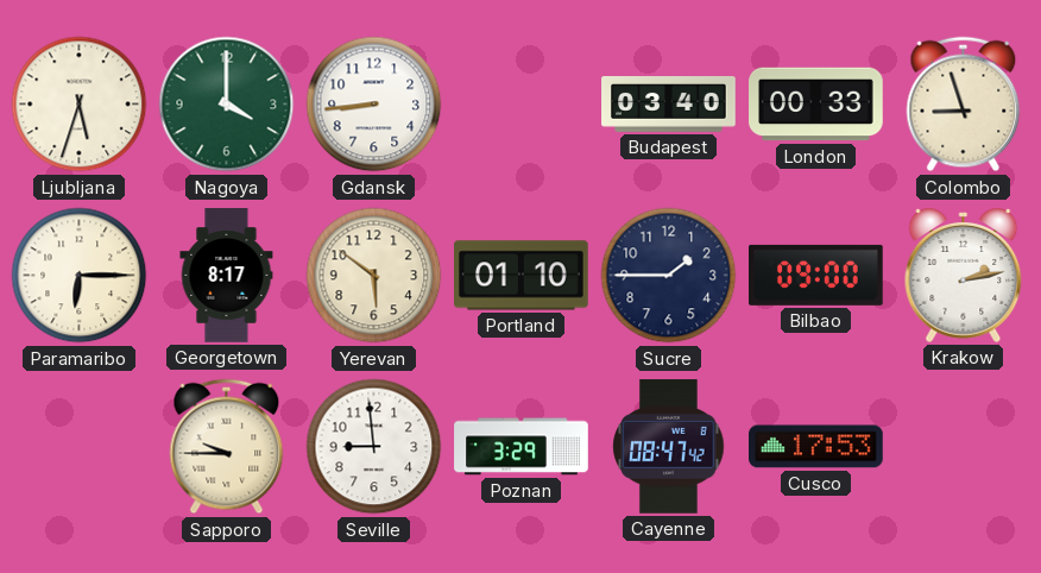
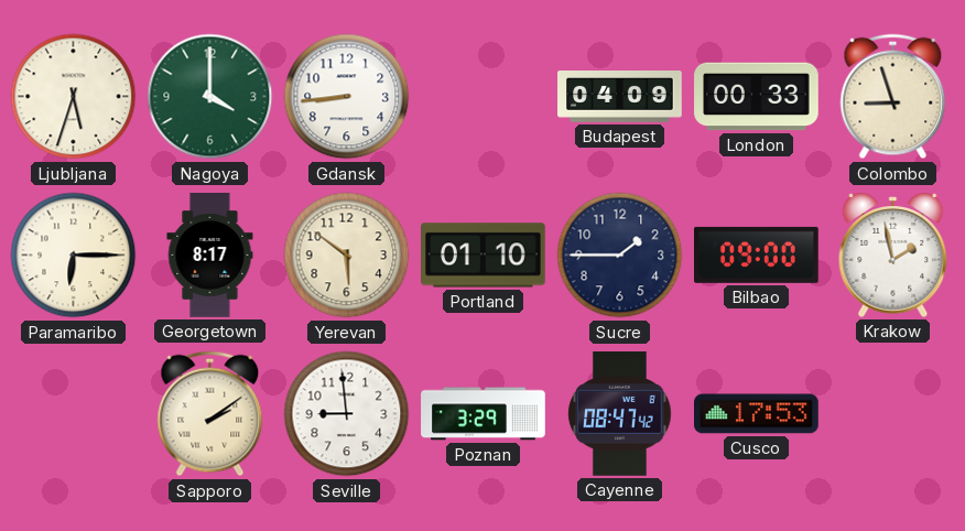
Budapest: 03:40 -> 04:09
Krakow: 2:13 -> 1:58
Sapporo: 9:45 -> 2:09
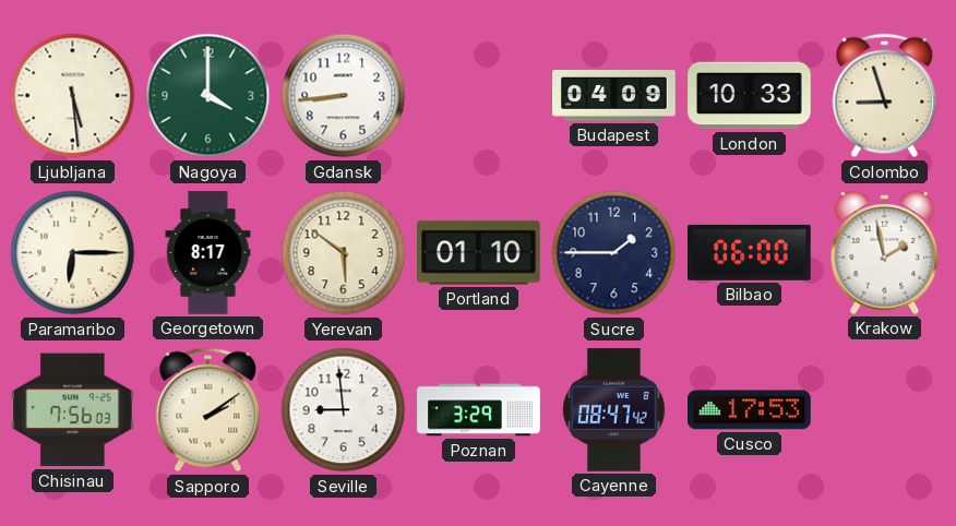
Ljubljana: 5:33 -> 5:29
London: 00:33 -> 10:33
Bilbao: 09:00 -> 06:00
Chisinau: none -> 7:56
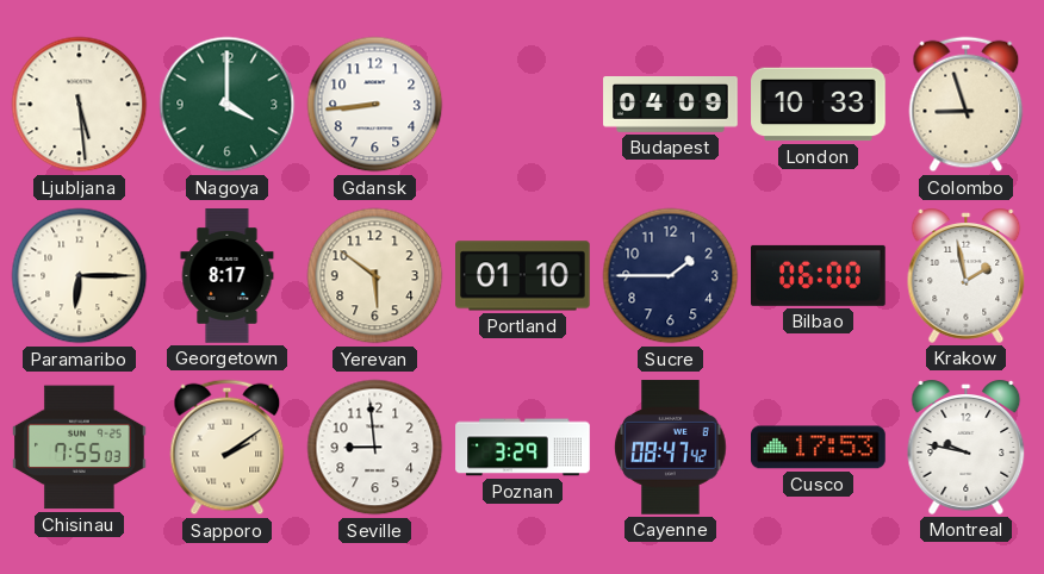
Chisinau: 7:56 -> 7:55
Montreal: none -> 9:47
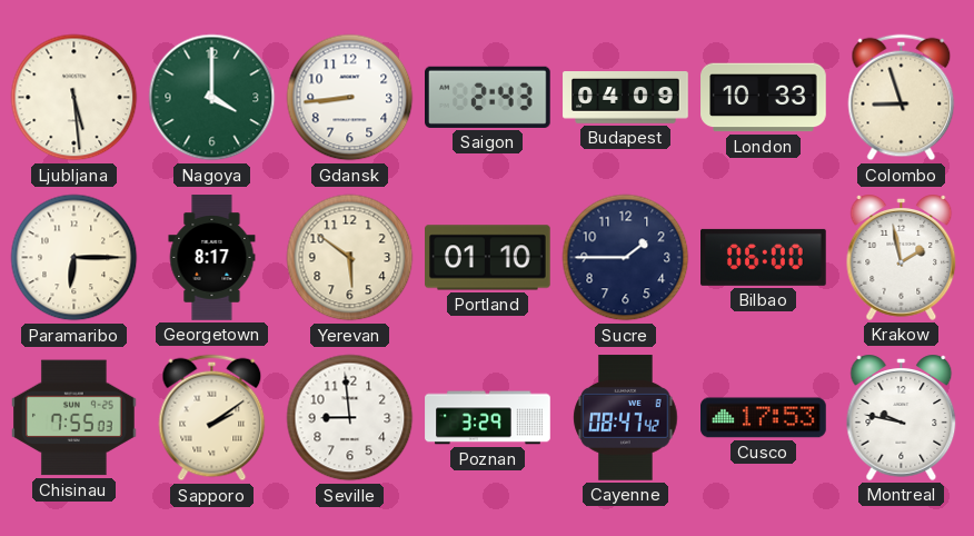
Saigon: none -> 2:43
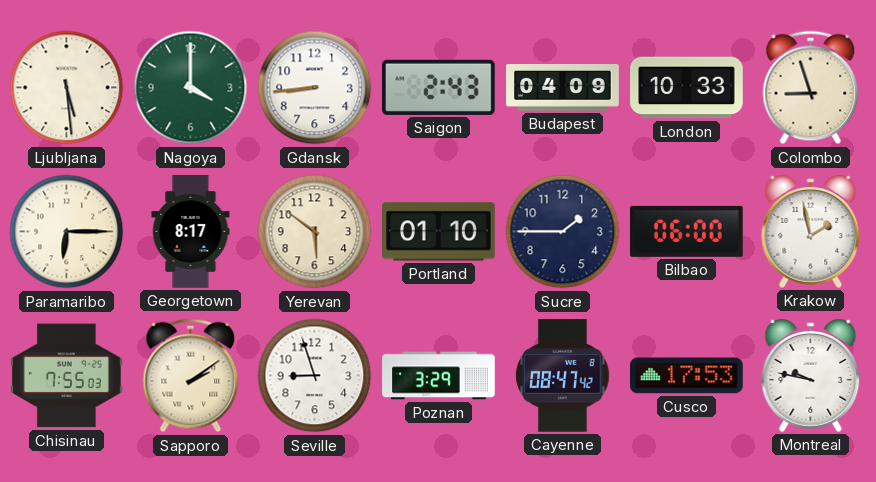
Seville: 8:59 -> 8:57
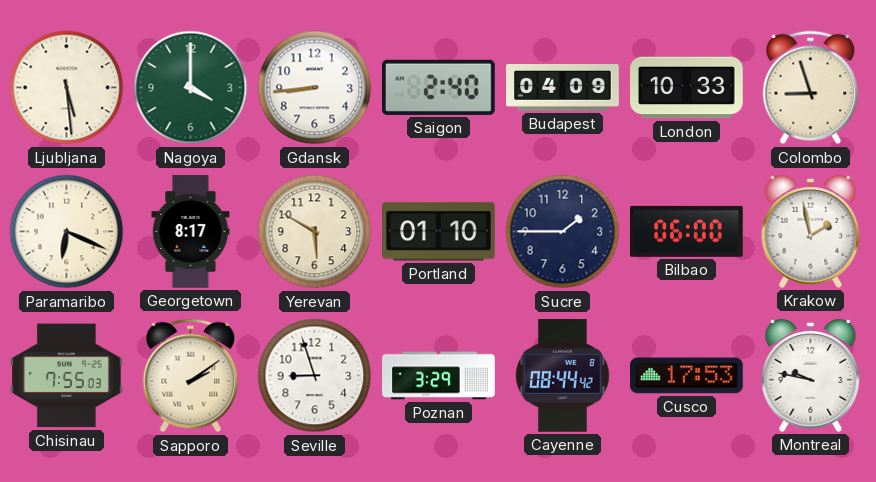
Saigon: 2:43 -> 2:40
Paramaribo: 6:15 -> 6:19
Yerevan: 5:51 -> 5:50
Cayenne: 08:47 -> 08:44
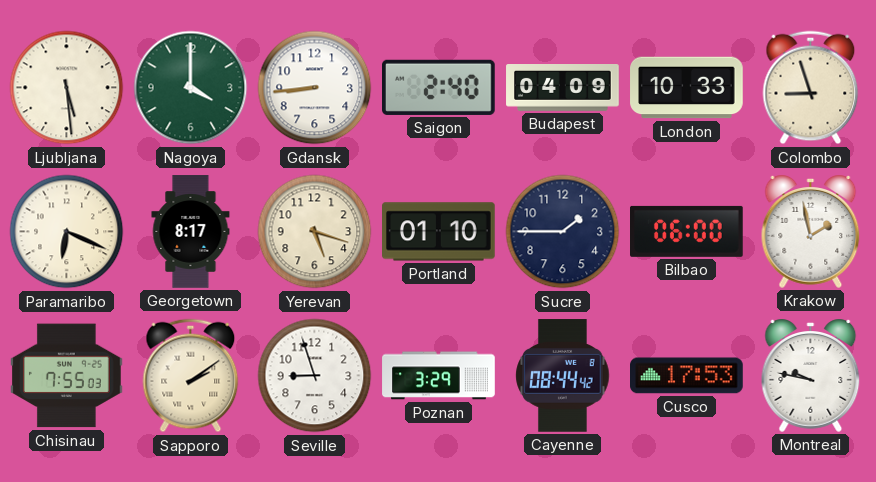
Yerevan: 5:50 -> 5:18
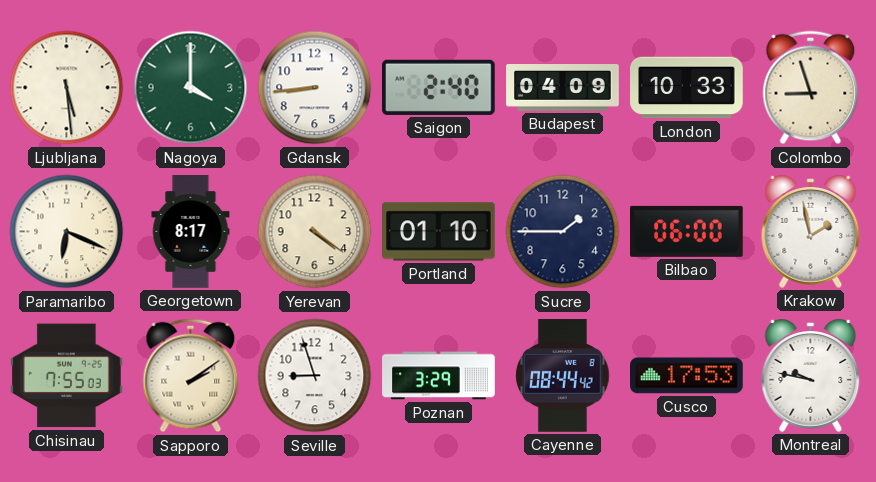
Yerevan: 5:18 -> 4:21
